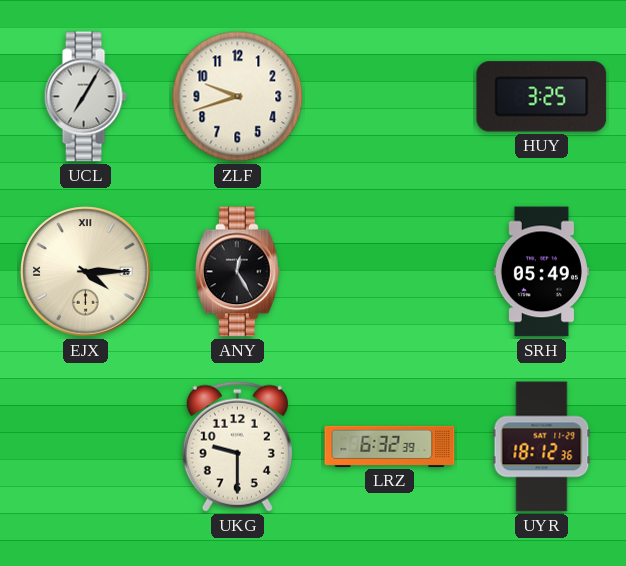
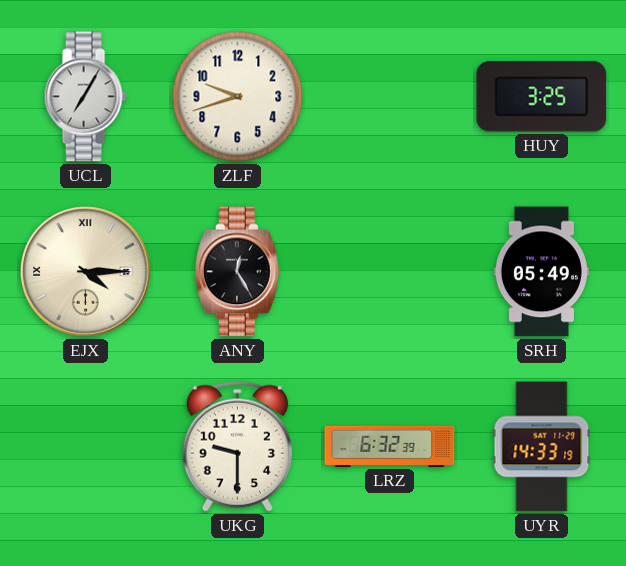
UYR: 18:12 -> 14:33
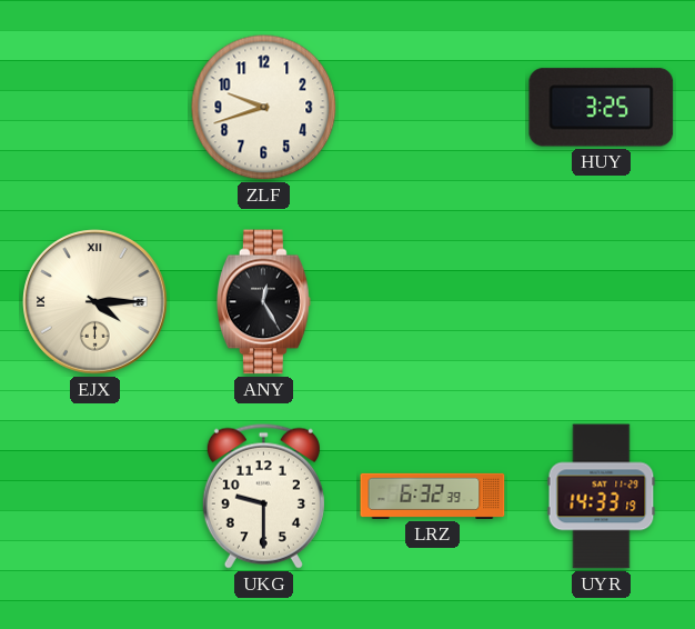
UCL: 7:05 -> none
SRH: 05:49 -> none
